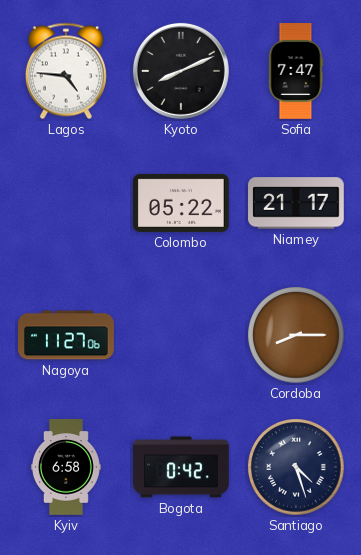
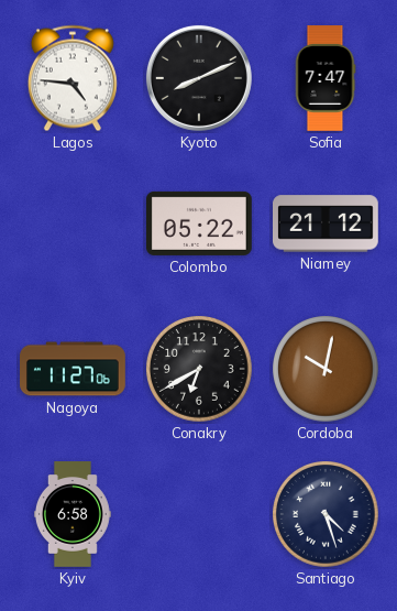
Niamey: 21:17 -> 21:12
Conakry: none -> 6:40
Cordoba: 8:15 -> 10:02
Bogota: 0:42 -> none
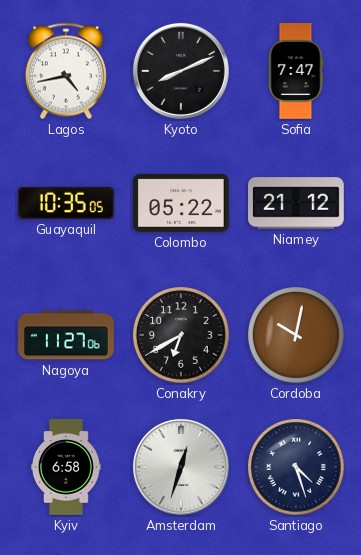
Lagos: 4:46 -> 4:43
Guayaquil: none -> 10:35
Amsterdam: none -> 12:33
